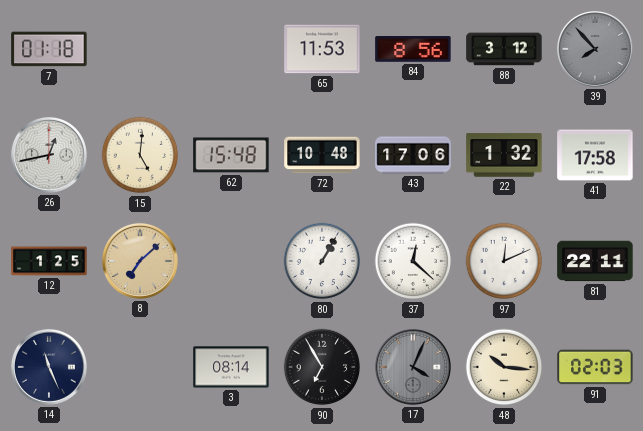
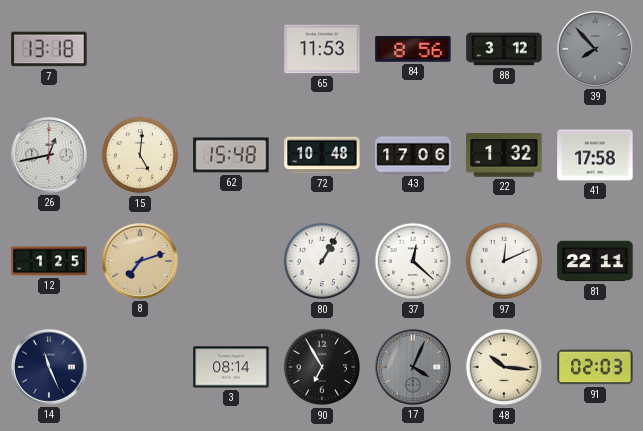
7: 01:18 -> 13:18
8: 7:08 -> 7:12
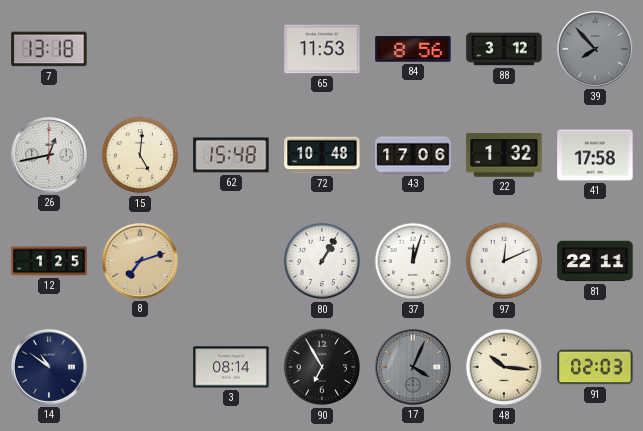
37: 12:22 -> 12:03
14: 11:26 -> 10:51
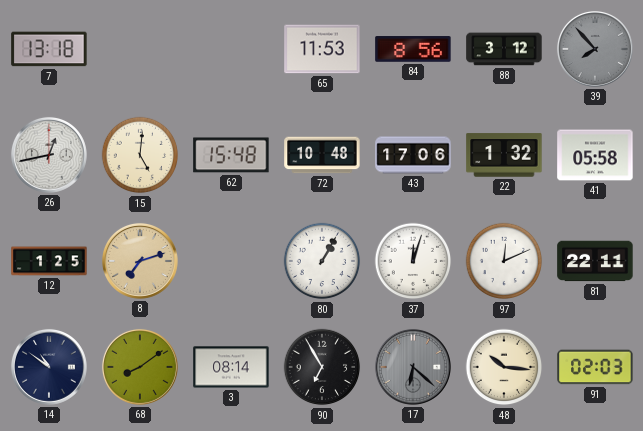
41: 17:58 -> 05:58
68: none -> 8:09
17: 4:04 -> 6:22
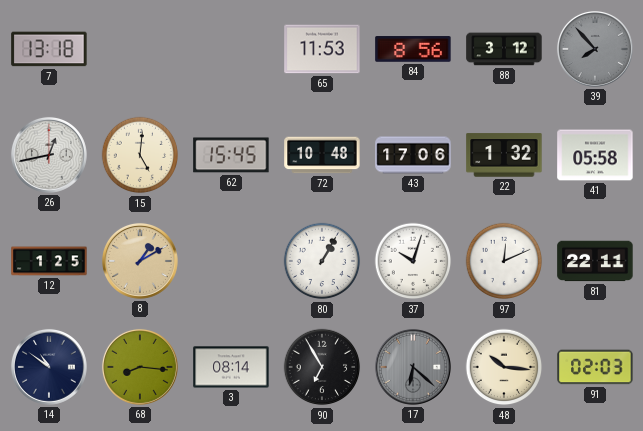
62: 15:48 -> 15:45
8: 7:12 -> 1:10
37: 12:03 -> 10:03
68: 8:09 -> 8:16
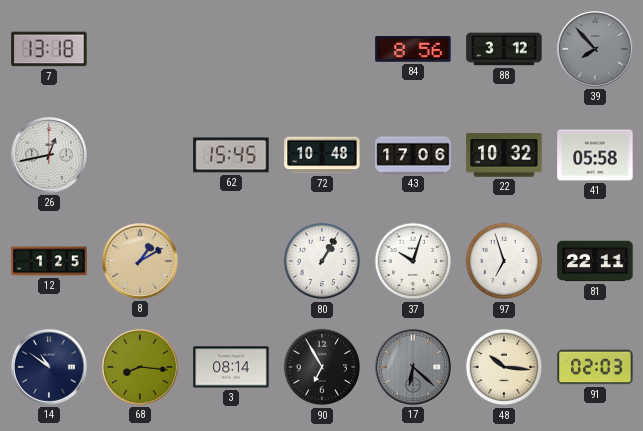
65: 11:53 -> none
15: 5:01 -> none
22: 1:32 -> 10:32
97: 12:11 -> 6:57
